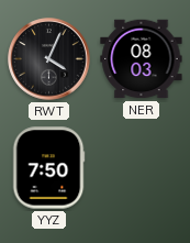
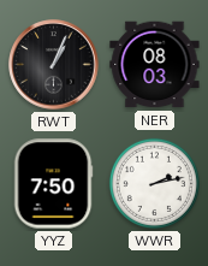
RWT: 4:04 -> 1:04
WWR: none -> 2:13
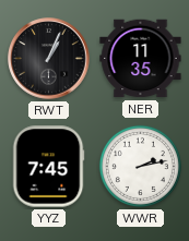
NER: 08:03 -> 11:35
YYZ: 7:50 -> 7:45
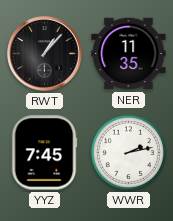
RWT: 1:04 -> 1:07
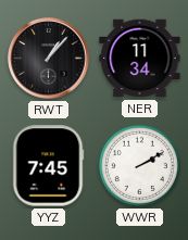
NER: 11:35 -> 11:34
WWR: 2:13 -> 2:10
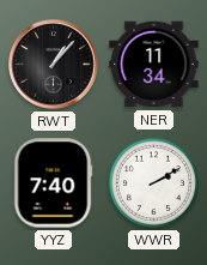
YYZ: 7:45 -> 7:40
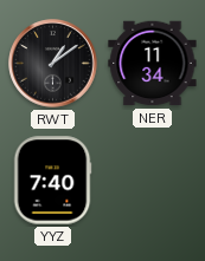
RWT: 1:07 -> 1:09
WWR: 2:10 -> none
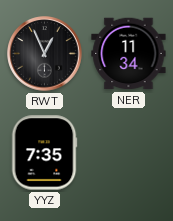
RWT: 1:09 -> 12:56
YYZ: 7:40 -> 7:35
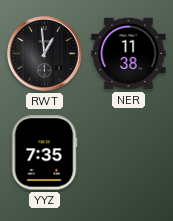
RWT: 12:56 -> 12:59
NER: 11:34 -> 11:38
